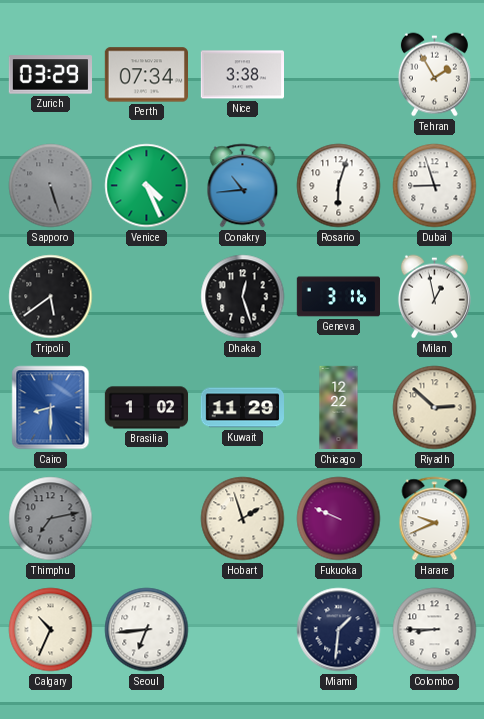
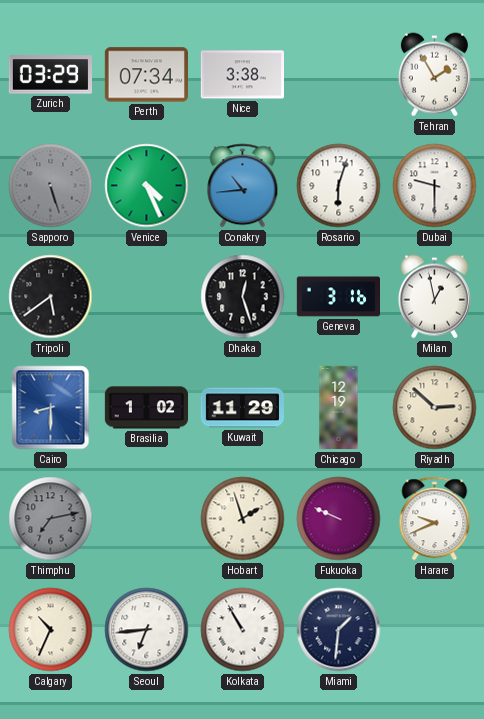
Dubai: 8:57 -> 9:30
Chicago: 12:22 -> 12:19
Kolkata: none -> 10:55
Colombo: 8:45 -> none
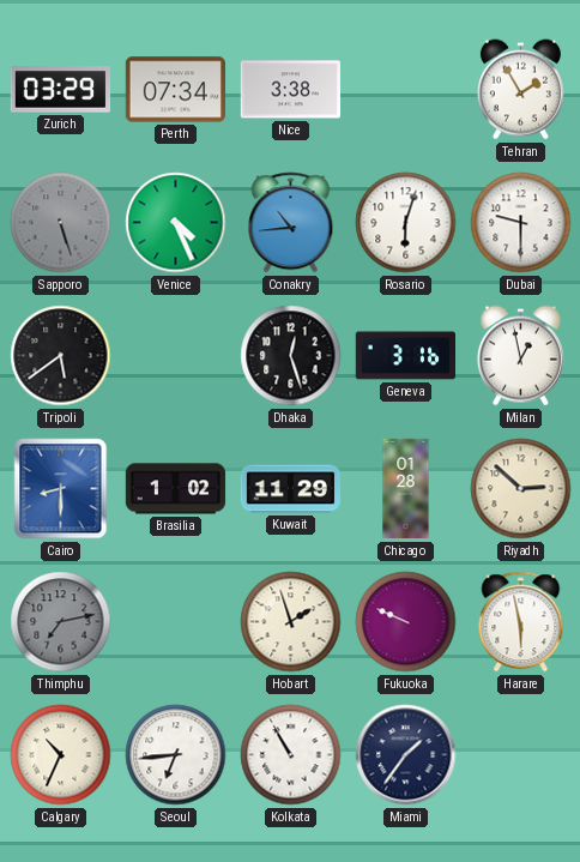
Chicago: 12:19 -> 01:28
Harare: 9:41 -> 5:58
Miami: 1:31 -> 1:36
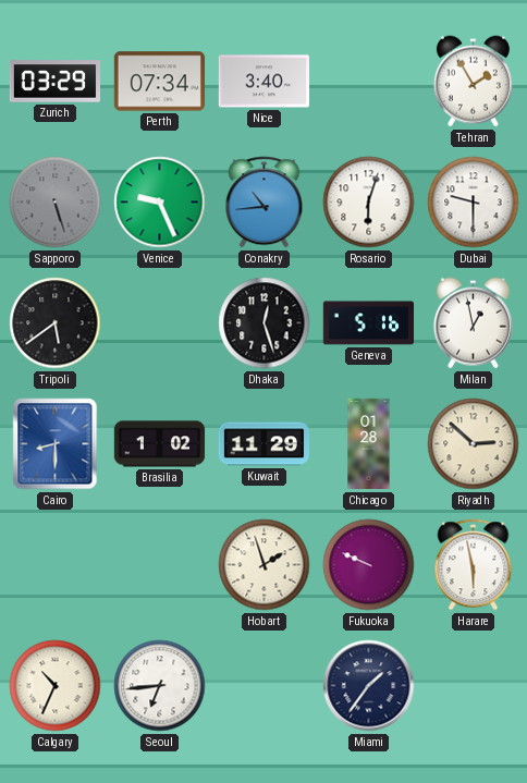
Nice: 3:38 -> 3:40
Venice: 4:26 -> 9:26
Geneva: 3:16 -> 5:16
Thimphu: 7:13 -> none
Kolkata: 10:55 -> none
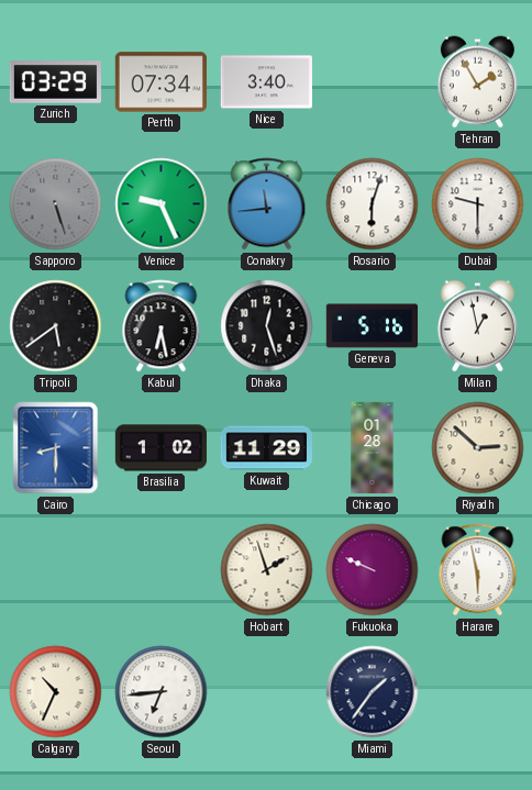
Conakry: 10:44 -> 11:44
Kabul: none -> 6:28
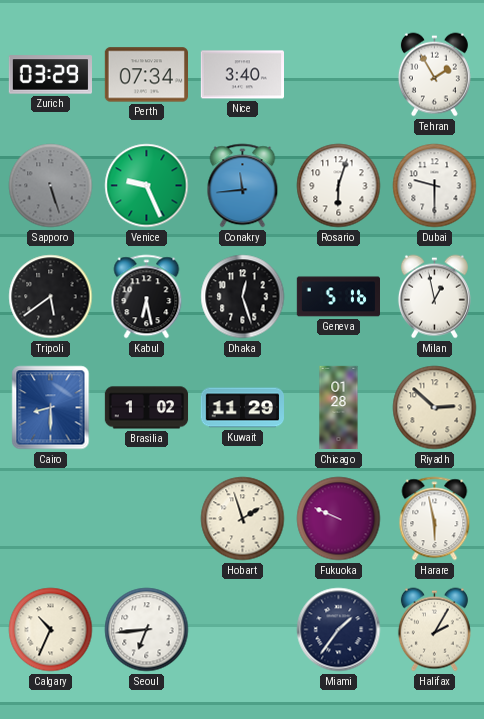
Halifax: none -> 2:05
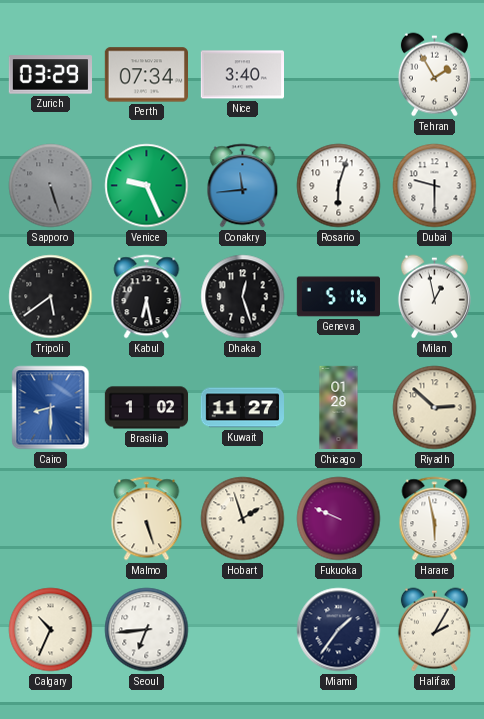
Kuwait: 11:29 -> 11:27
Malmo: none -> 5:27
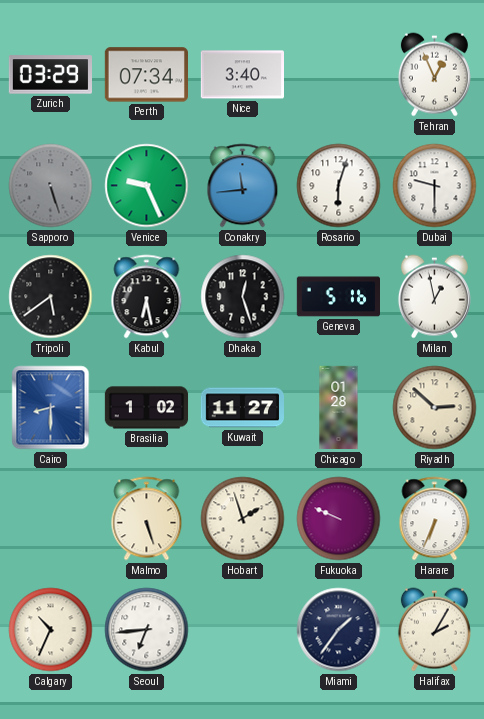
Tehran: 1:55 -> 12:56
Harare: 5:58 -> 6:34
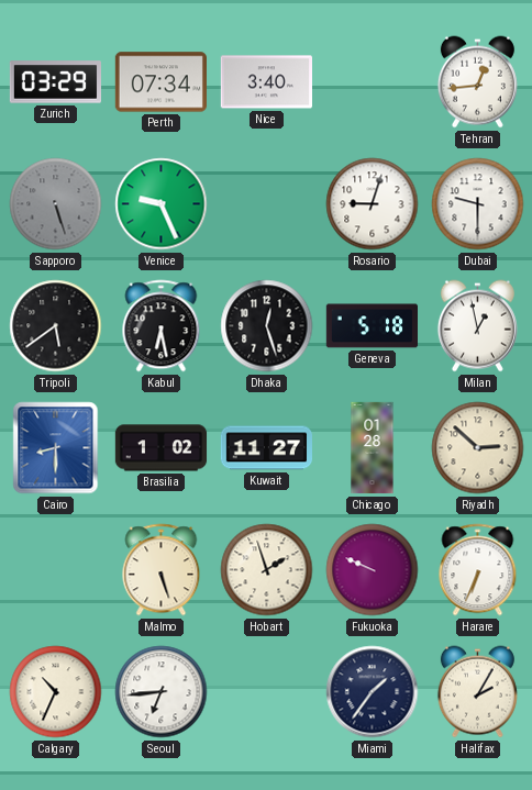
Tehran: 12:56 -> 12:44
Conakry: 11:44 -> none
Rosario: 6:03 -> 9:03
Geneva: 5:16 -> 5:18
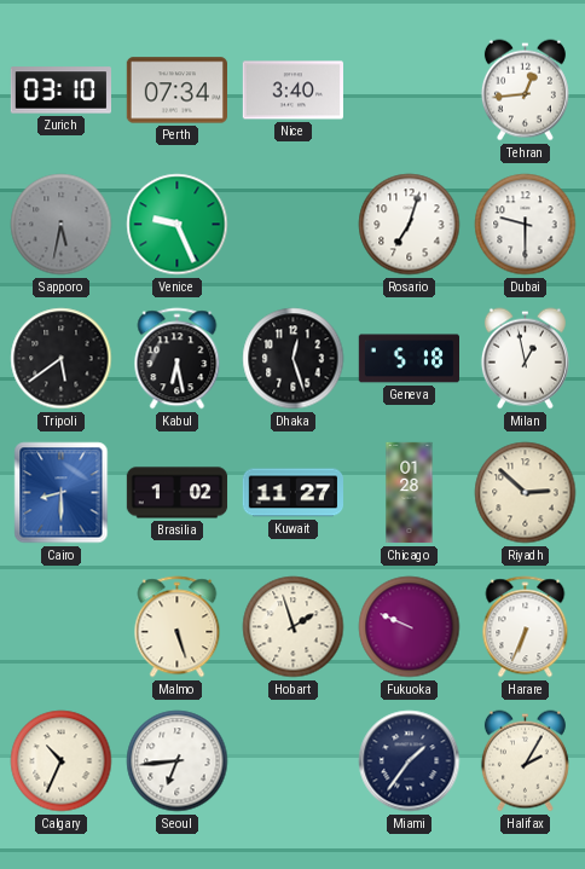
Zurich: 03:29 -> 03:10
Sapporo: 5:27 -> 5:32
Rosario: 9:03 -> 7:03
